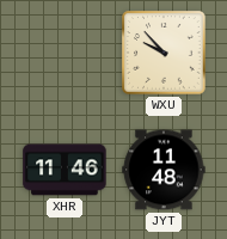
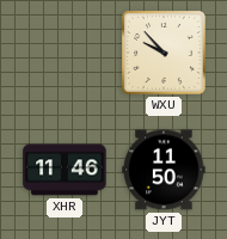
JYT: 11:48 -> 11:50
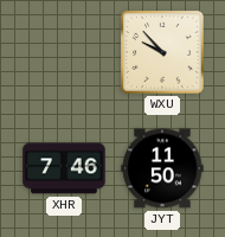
XHR: 11:46 -> 7:46
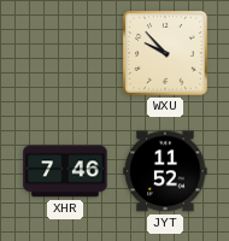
JYT: 11:50 -> 11:52
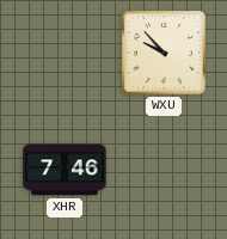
JYT: 11:52 -> none
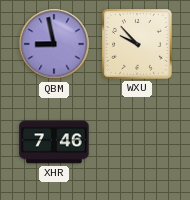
QBM: none -> 8:58
